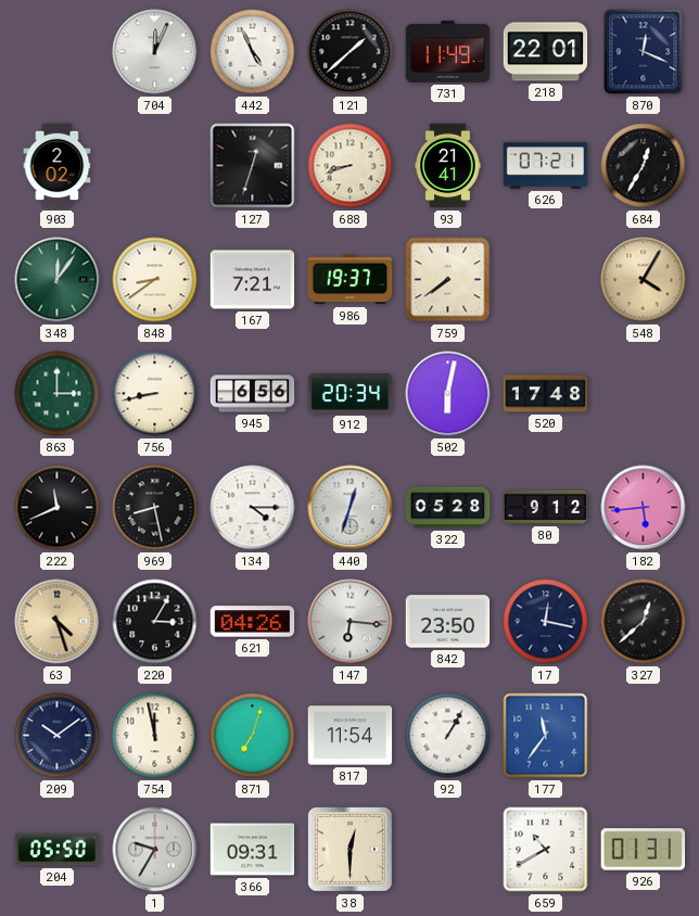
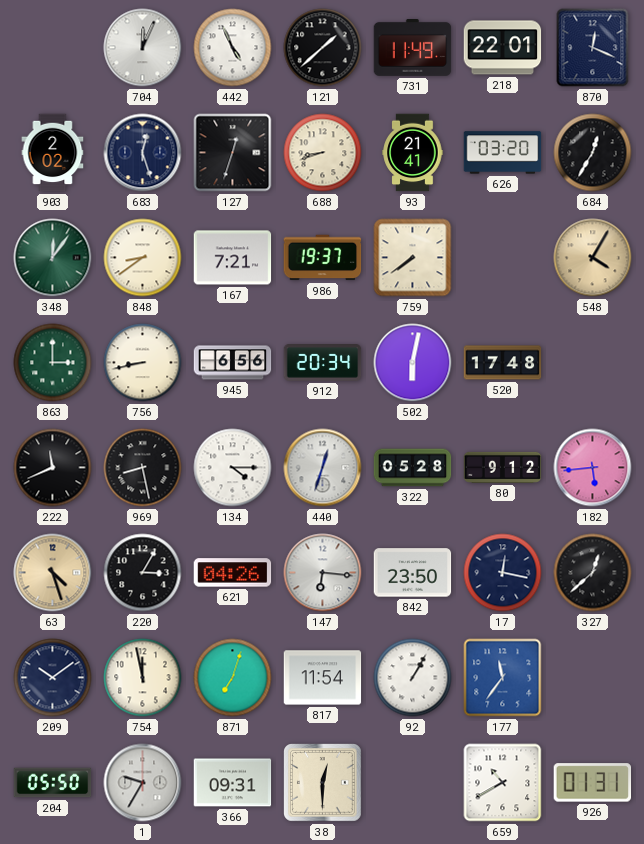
683: none -> 12:27
626: 07:21 -> 03:20
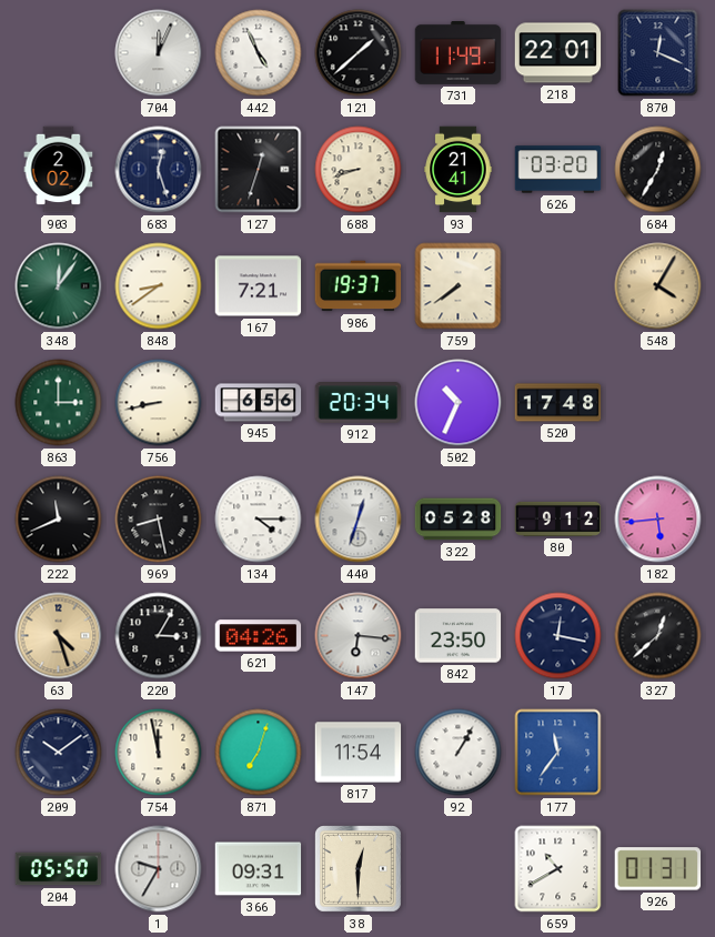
502: 6:02 -> 10:34
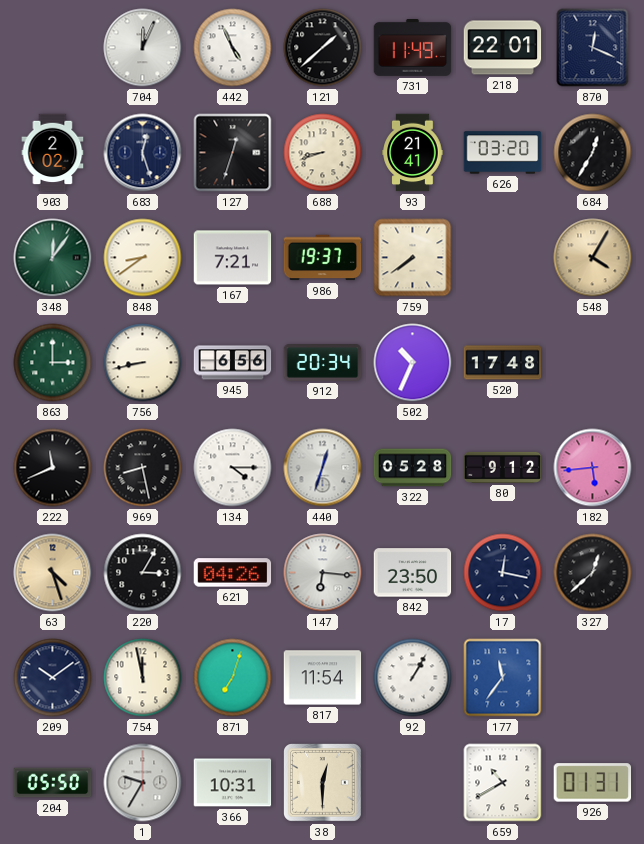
366: 09:31 -> 10:31
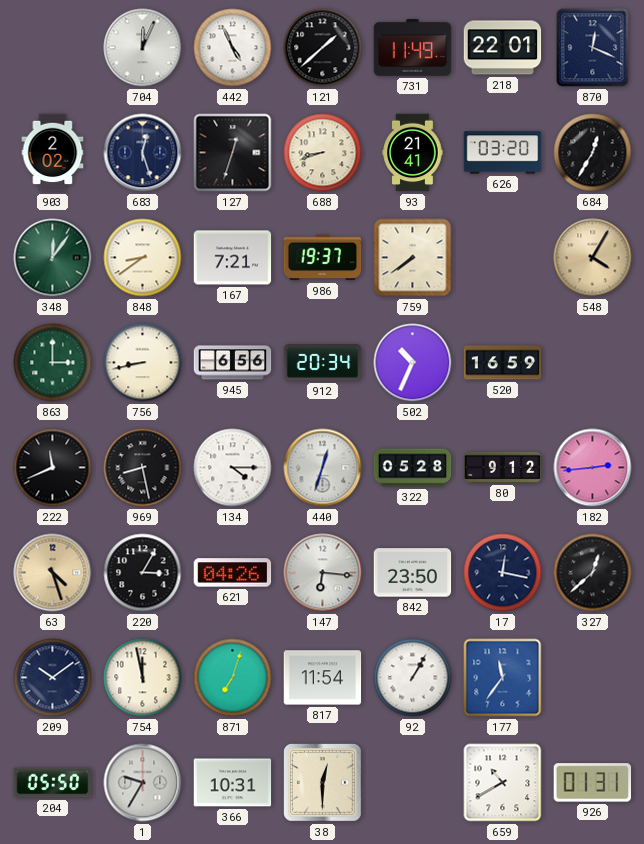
520: 17:48 -> 16:59
182: 5:44 -> 2:44
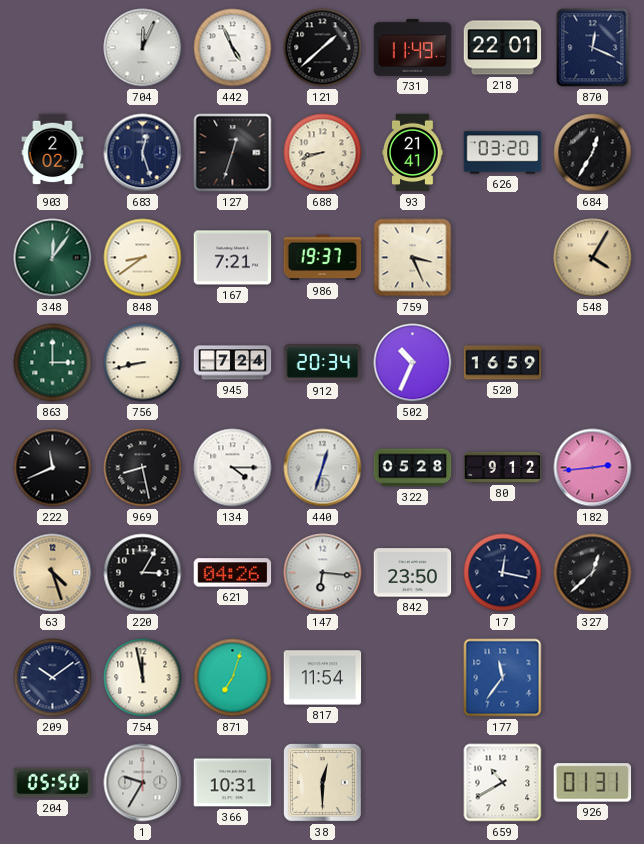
759: 7:39 -> 3:26
945: 6:56 -> 7:24
92: 1:05 -> none
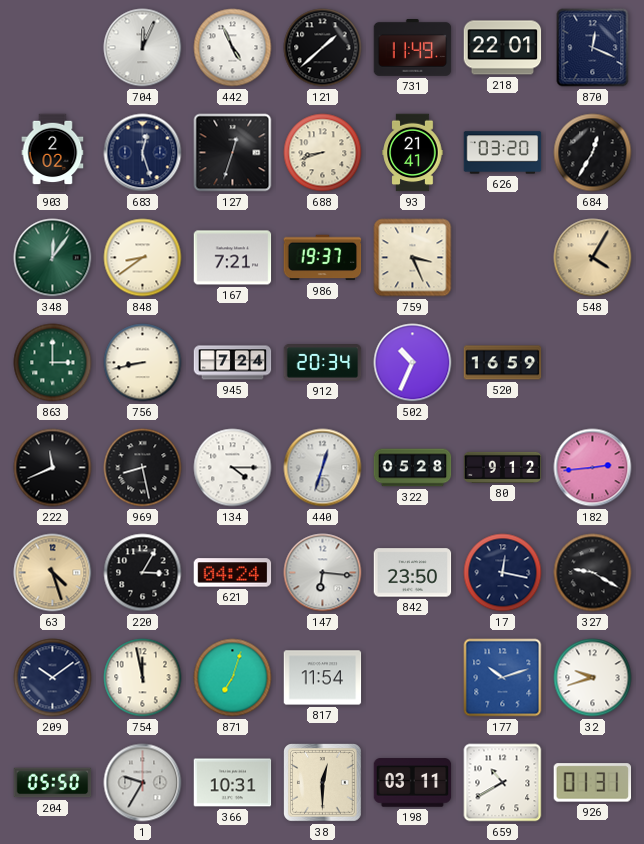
621: 04:26 -> 04:24
327: 12:38 -> 9:20
177: 11:36 -> 10:12
32: none -> 9:42
198: none -> 03:11
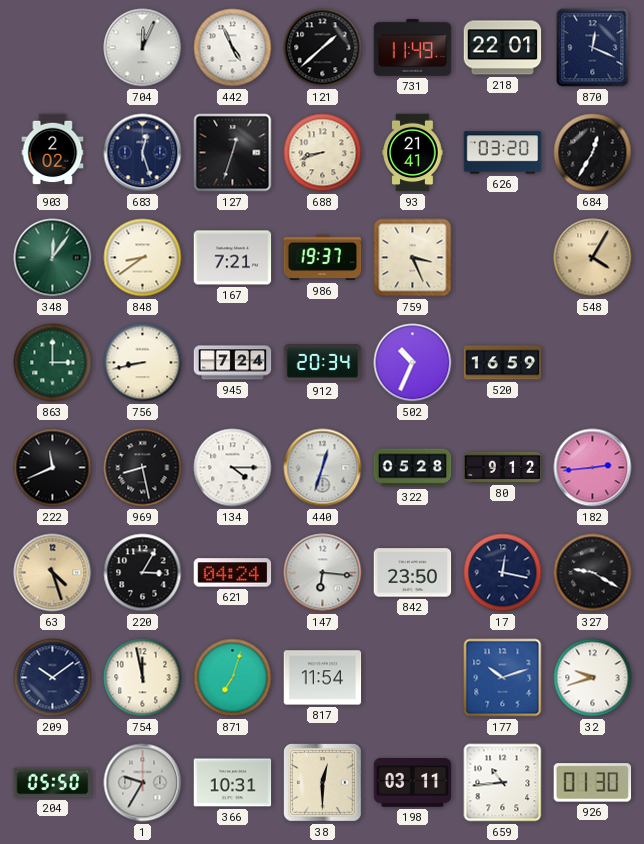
659: 10:40 -> 10:44
926: 01:31 -> 01:30
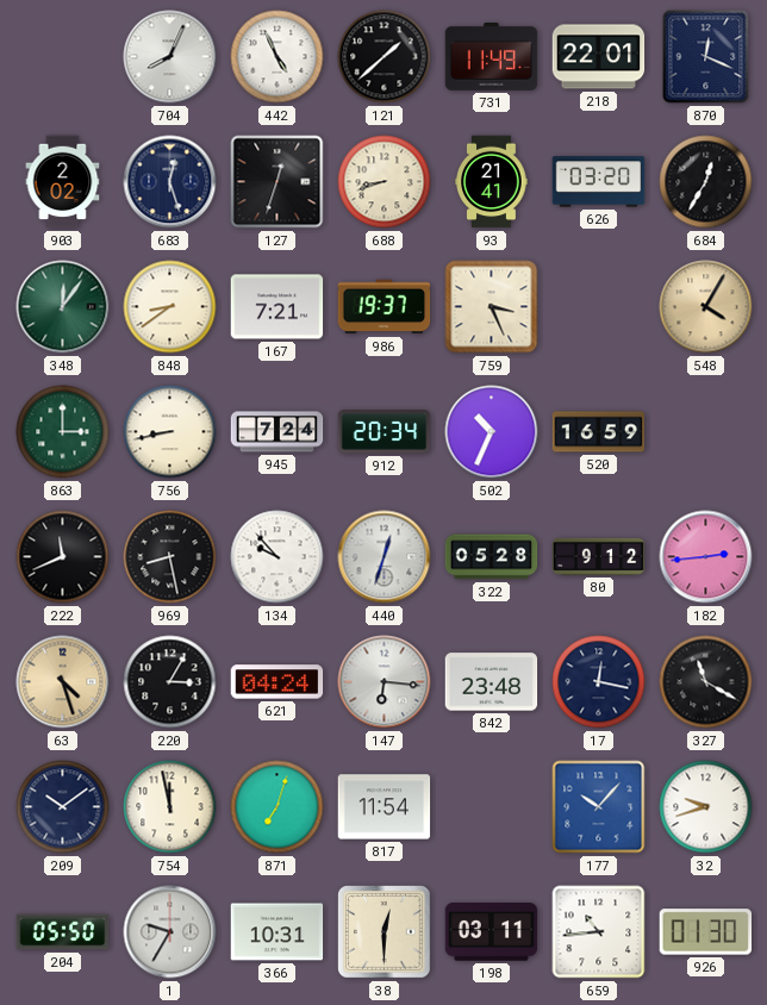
704: 12:04 -> 8:04
134: 4:15 -> 9:53
842: 23:50 -> 23:48
327: 9:20 -> 11:20
177: 10:12 -> 10:07
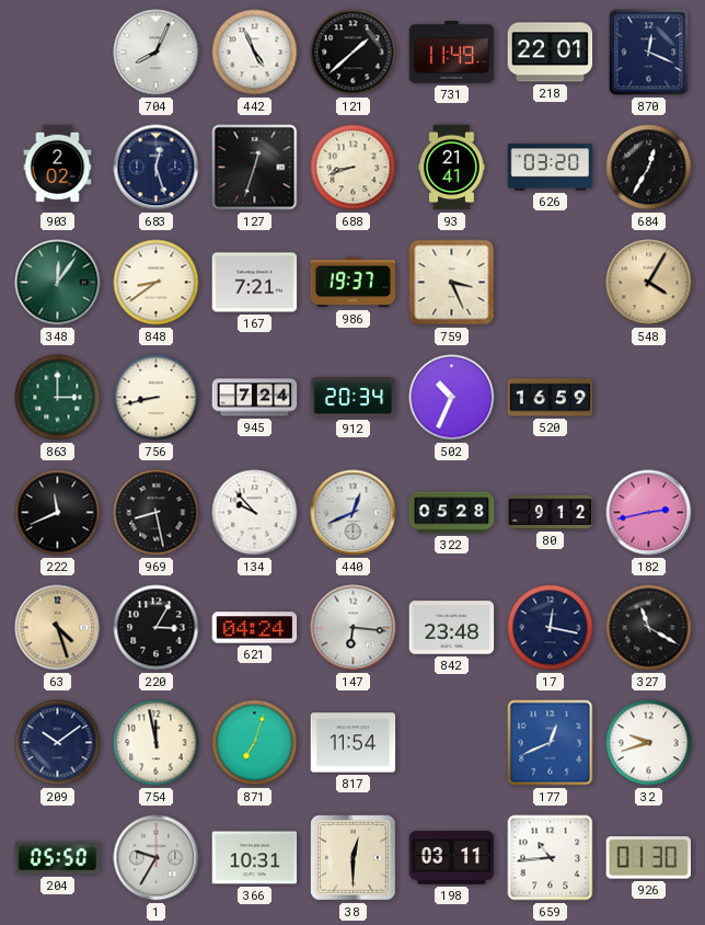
440: 12:33 -> 12:41
182: 2:44 -> 2:43
177: 10:07 -> 12:41
